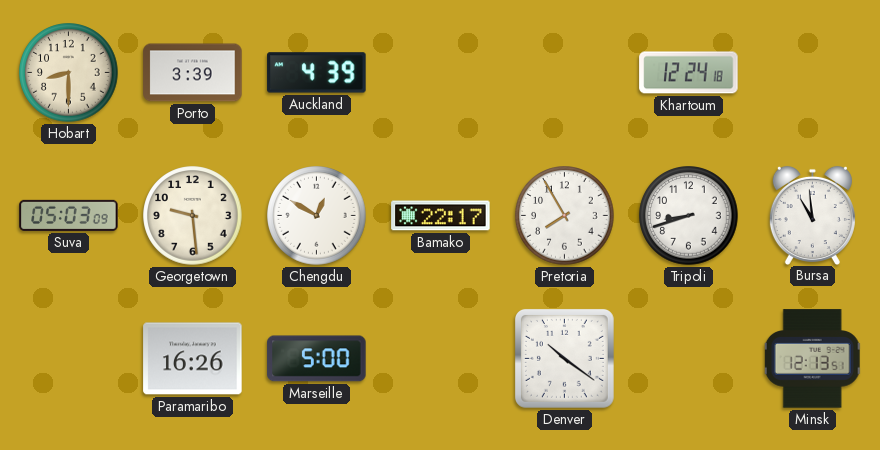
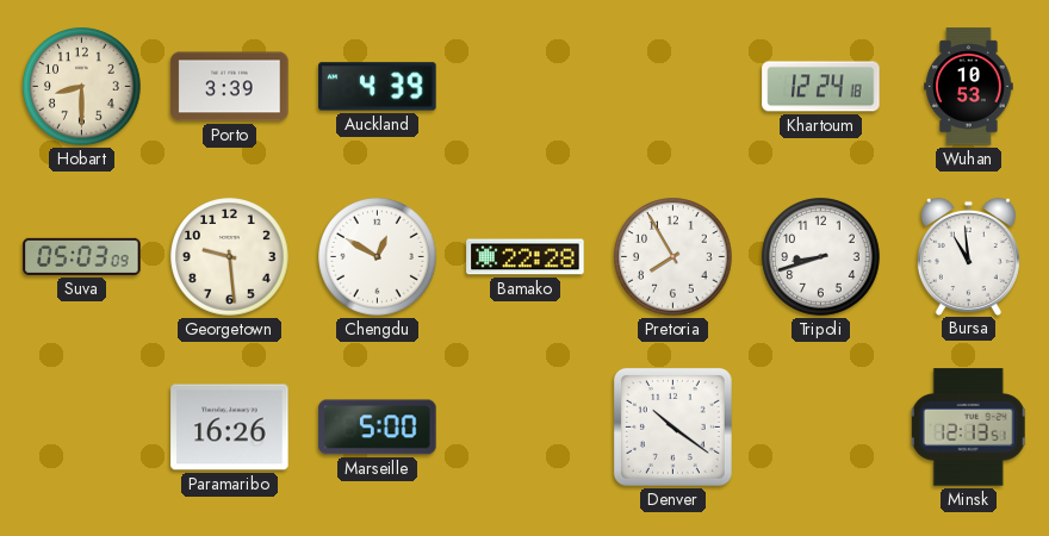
Wuhan: none -> 10:53
Bamako: 22:17 -> 22:28
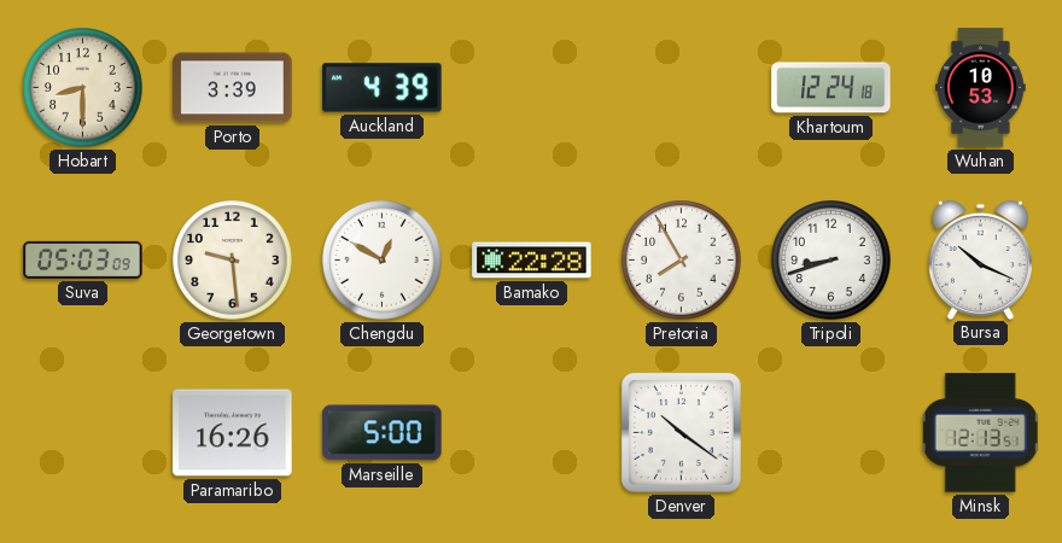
Bursa: 10:59 -> 10:19
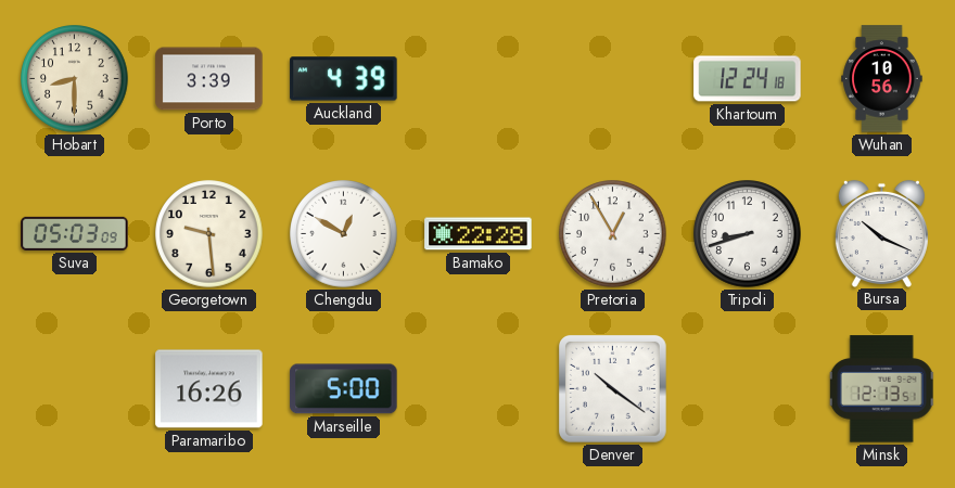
Wuhan: 10:53 -> 10:56
Pretoria: 7:55 -> 12:55
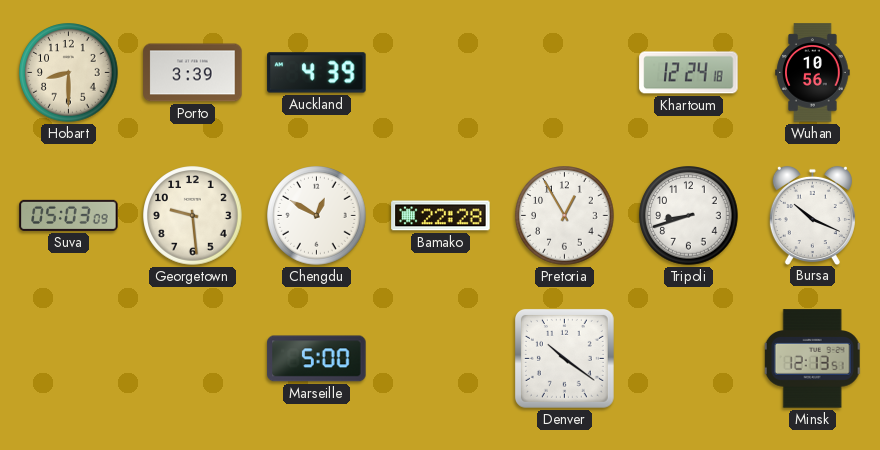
Paramaribo: 16:26 -> none
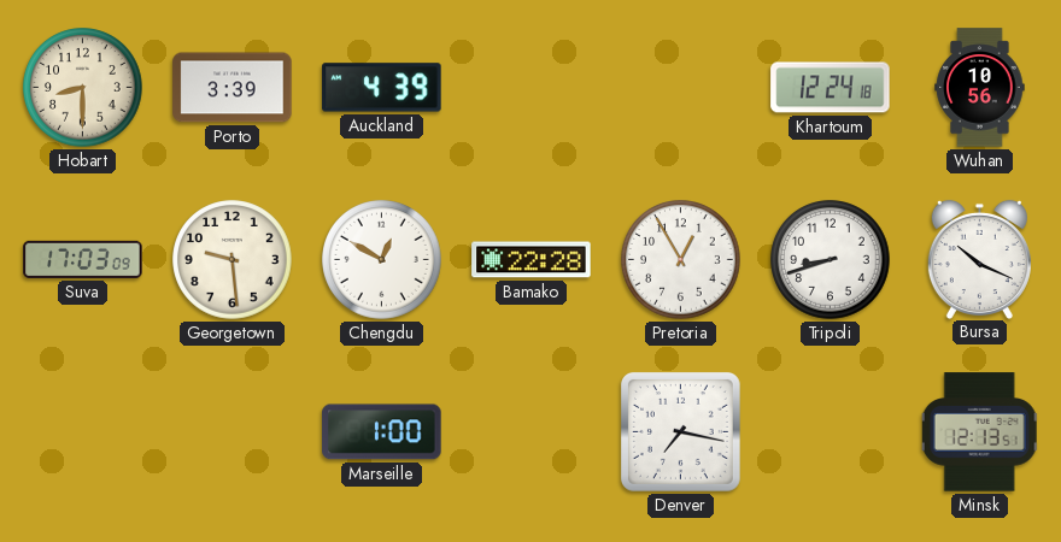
Suva: 05:03 -> 17:03
Marseille: 5:00 -> 1:00
Denver: 10:21 -> 7:17
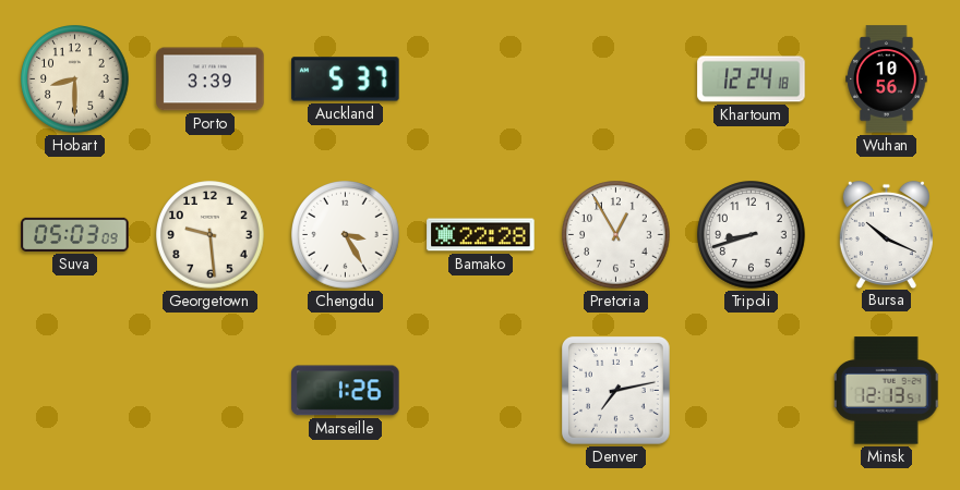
Auckland: 4:39 -> 5:37
Suva: 17:03 -> 05:03
Chengdu: 12:50 -> 3:25
Marseille: 1:00 -> 1:26
Denver: 7:17 -> 7:13
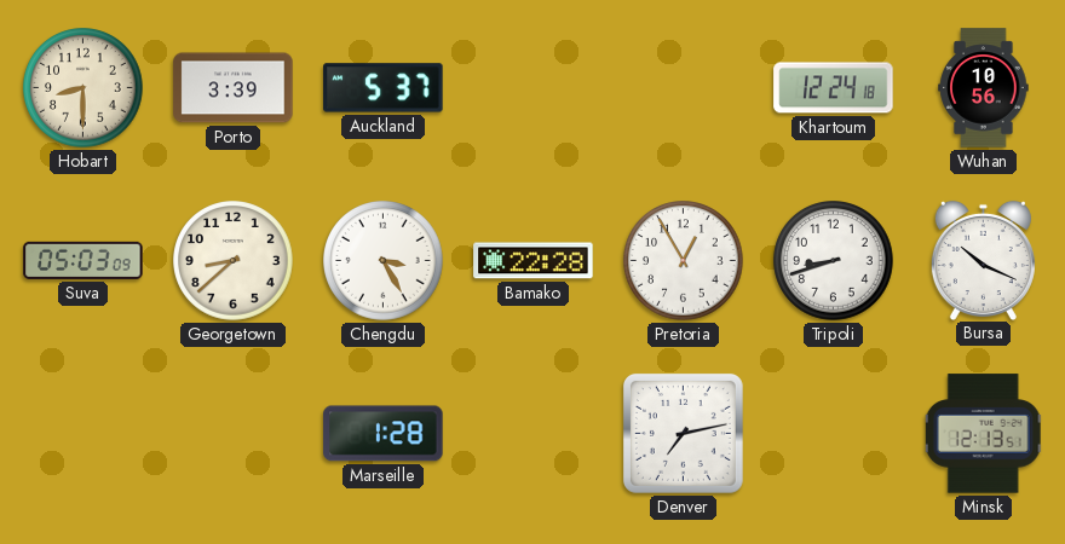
Georgetown: 9:29 -> 8:38
Marseille: 1:26 -> 1:28
